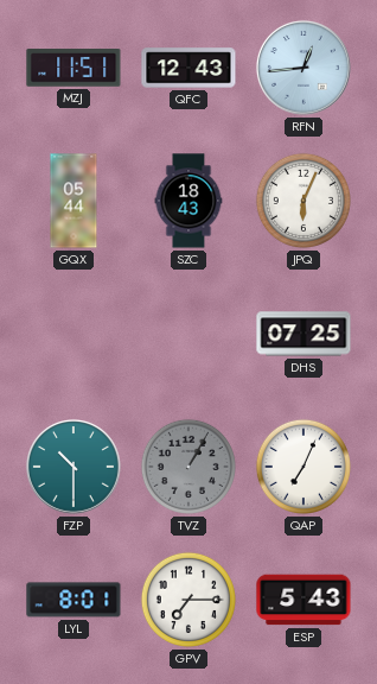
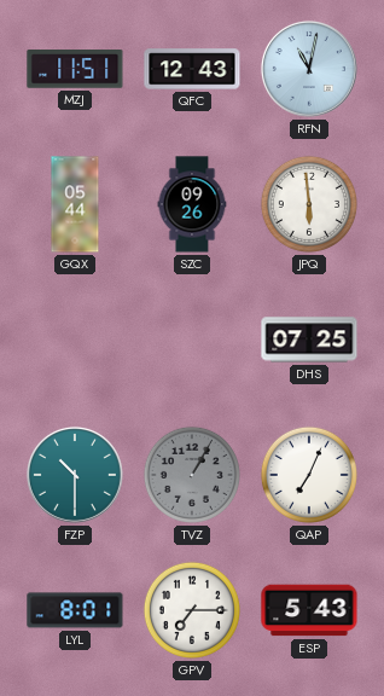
RFN: 12:44 -> 11:02
SZC: 18:43 -> 09:26
JPQ: 6:04 -> 5:59
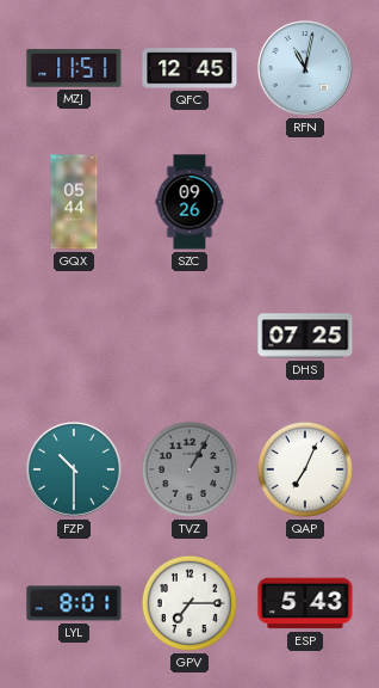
QFC: 12:43 -> 12:45
JPQ: 5:59 -> none
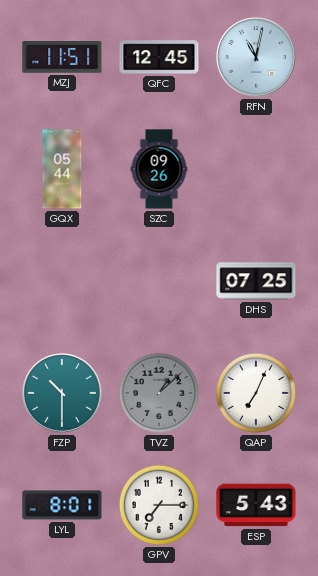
TVZ: 1:05 -> 1:08
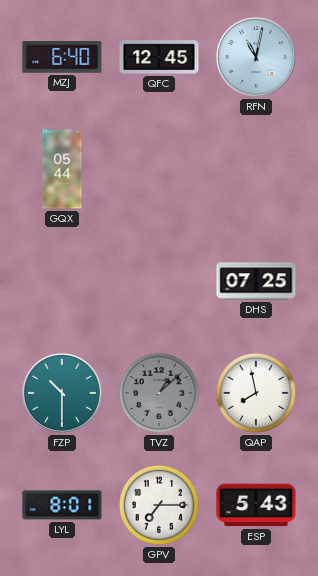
MZJ: 11:51 -> 6:40
SZC: 09:26 -> none
QAP: 7:04 -> 7:58
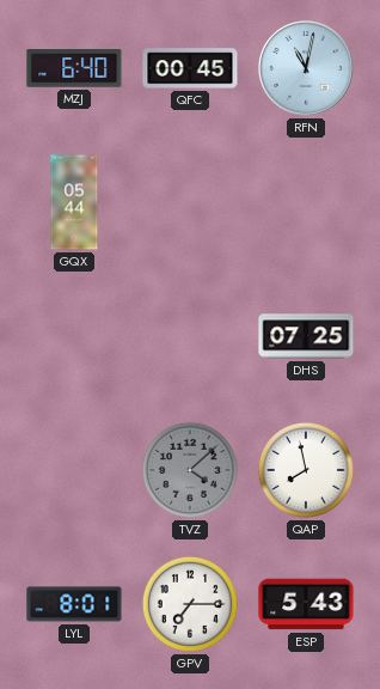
QFC: 12:45 -> 00:45
FZP: 10:30 -> none
TVZ: 1:08 -> 4:08
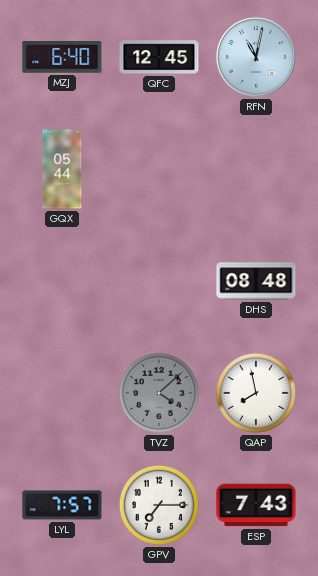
QFC: 00:45 -> 12:45
DHS: 07:25 -> 08:48
LYL: 8:01 -> 7:57
ESP: 5:43 -> 7:43
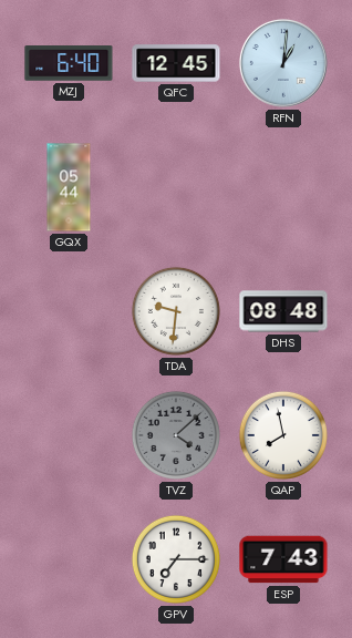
RFN: 11:02 -> 1:01
TDA: none -> 9:31
LYL: 7:57 -> none
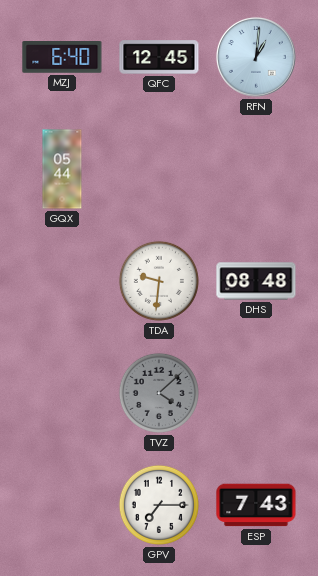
QAP: 7:58 -> none
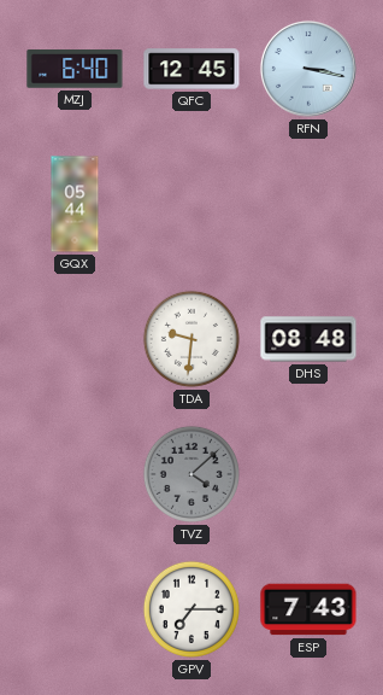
RFN: 1:01 -> 3:17
